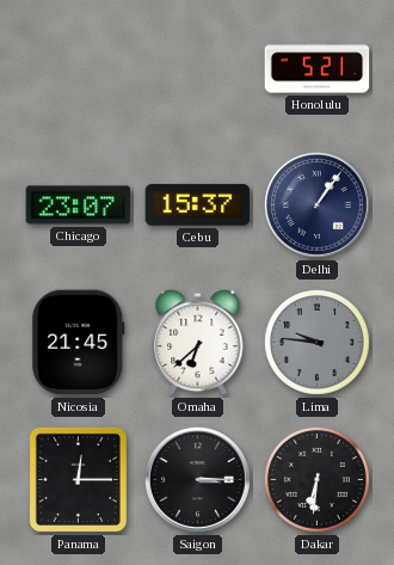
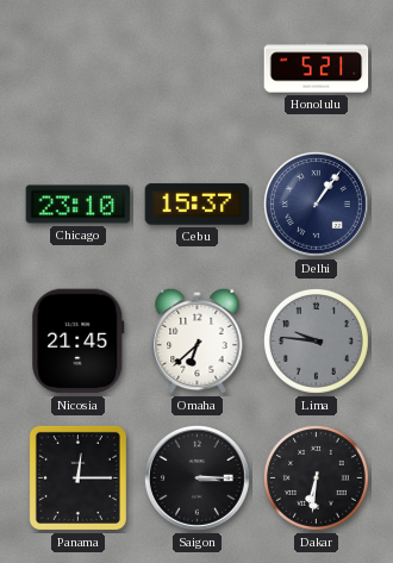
Chicago: 23:07 -> 23:10
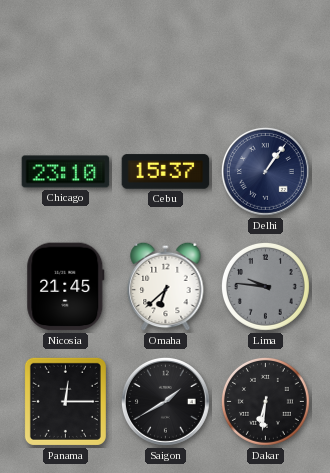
Honolulu: 5:21 -> none
Saigon: 3:15 -> 1:40
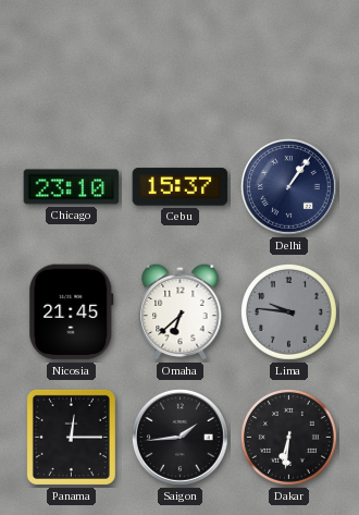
Saigon: 1:40 -> 1:44
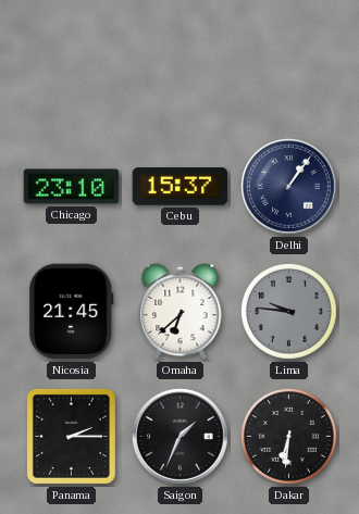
Panama: 12:15 -> 2:15
Saigon: 1:44 -> 1:34
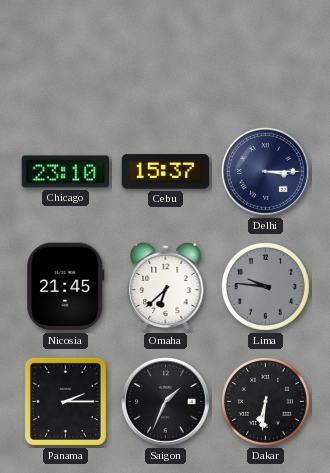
Delhi: 1:06 -> 3:15
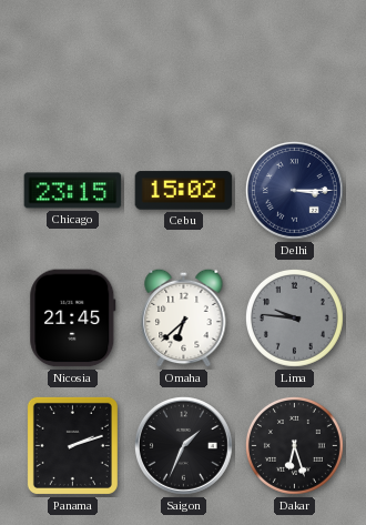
Chicago: 23:10 -> 23:15
Cebu: 15:37 -> 15:02
Panama: 2:15 -> 2:12
Dakar: 6:31 -> 6:27
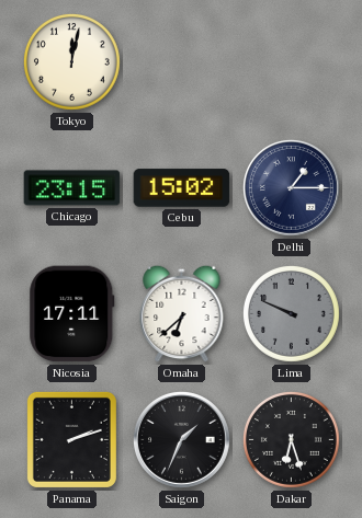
Tokyo: none -> 12:02
Delhi: 3:15 -> 1:15
Nicosia: 21:45 -> 17:11
Lima: 9:46 -> 9:49
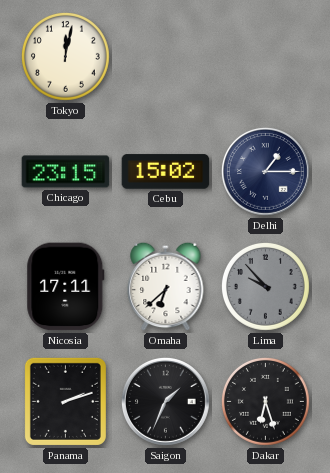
Lima: 9:49 -> 9:53
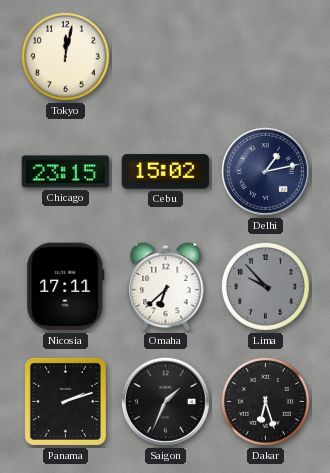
Delhi: 1:15 -> 1:13
